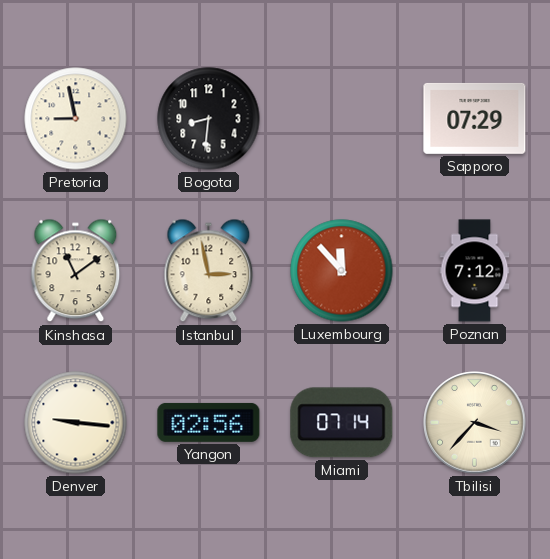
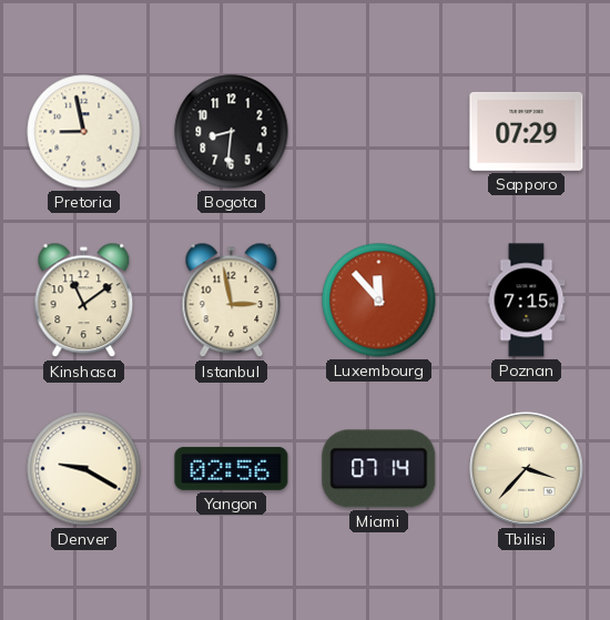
Poznan: 7:12 -> 7:15
Denver: 9:16 -> 9:20
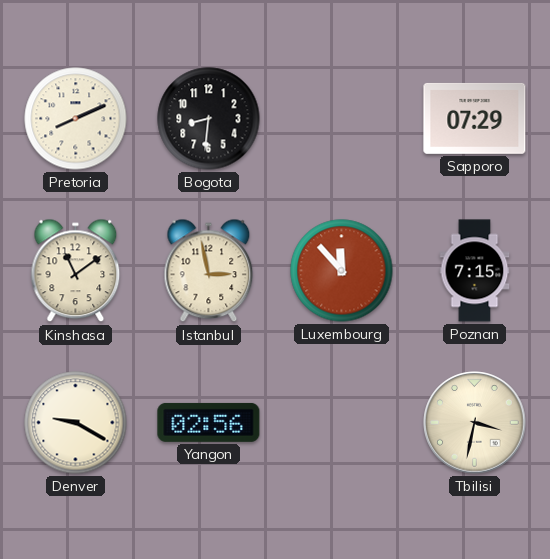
Pretoria: 8:58 -> 8:11
Miami: 07:14 -> none
Tbilisi: 3:37 -> 3:32
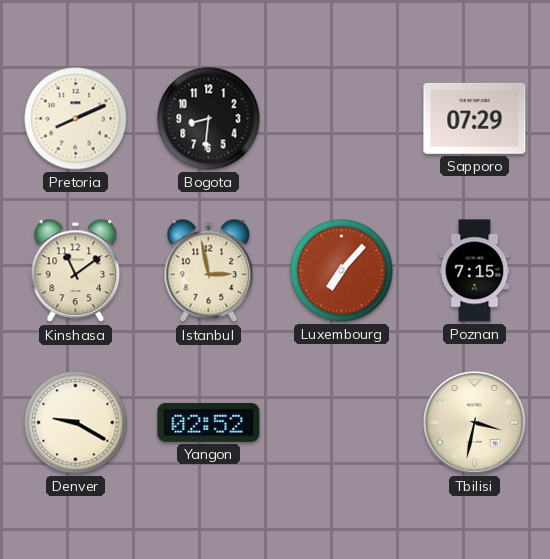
Luxembourg: 11:53 -> 7:07
Yangon: 02:56 -> 02:52
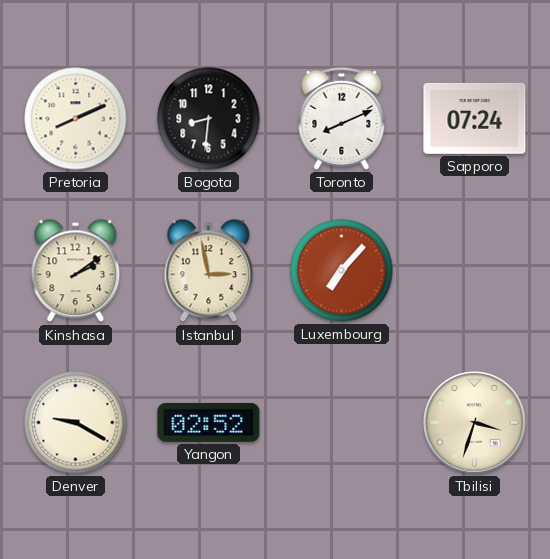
Toronto: none -> 8:11
Sapporo: 07:29 -> 07:24
Kinshasa: 11:09 -> 2:09
Poznan: 7:15 -> none
Tbilisi: 3:32 -> 3:33
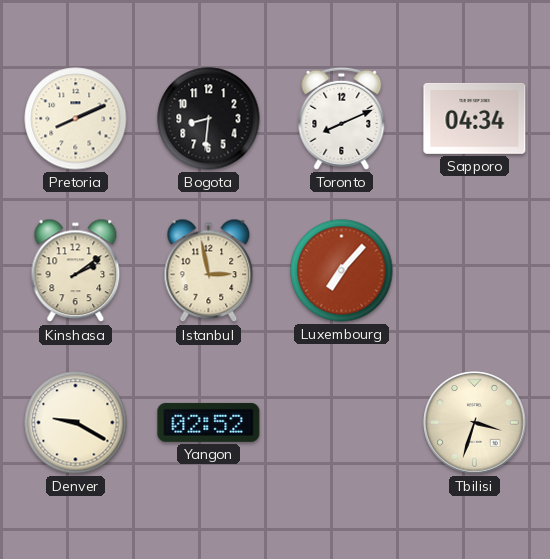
Sapporo: 07:24 -> 04:34
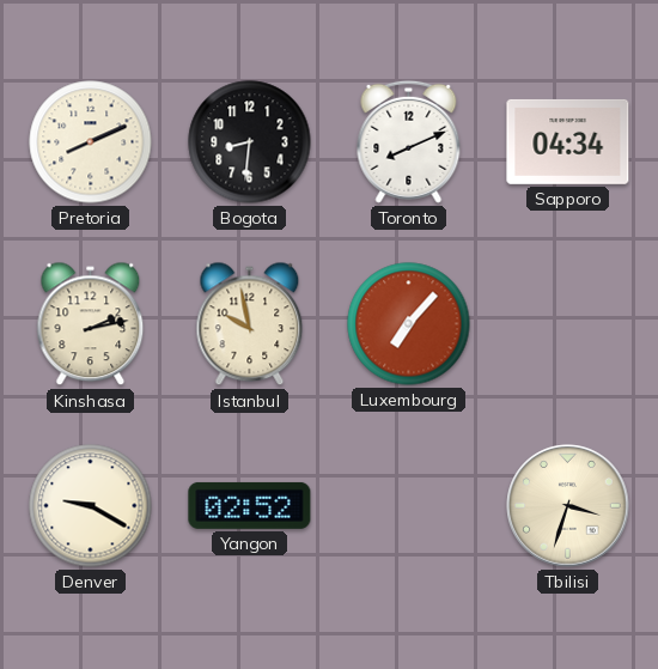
Kinshasa: 2:09 -> 2:13
Istanbul: 2:58 -> 9:58
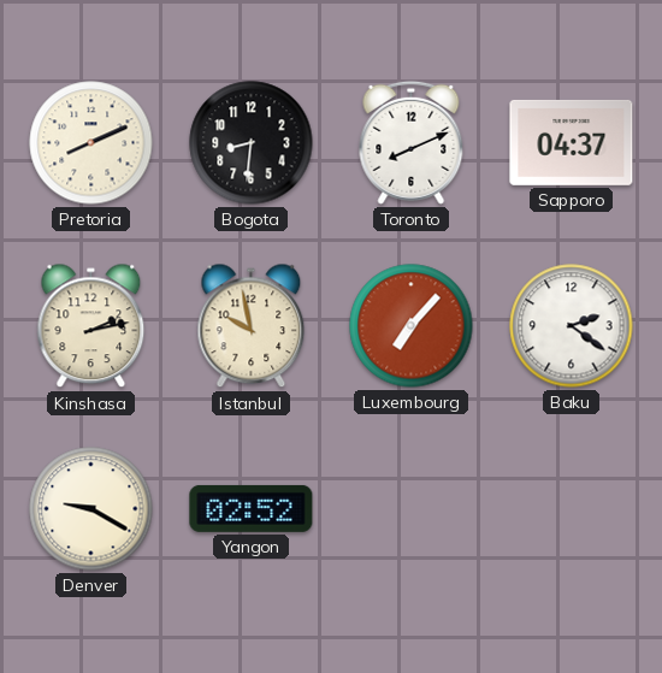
Sapporo: 04:34 -> 04:37
Baku: none -> 2:21
Tbilisi: 3:33 -> none
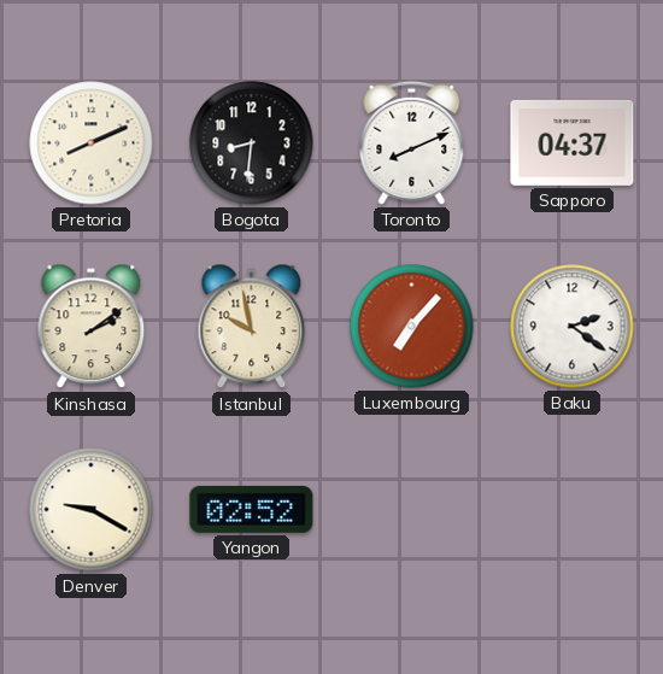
Kinshasa: 2:13 -> 2:09
